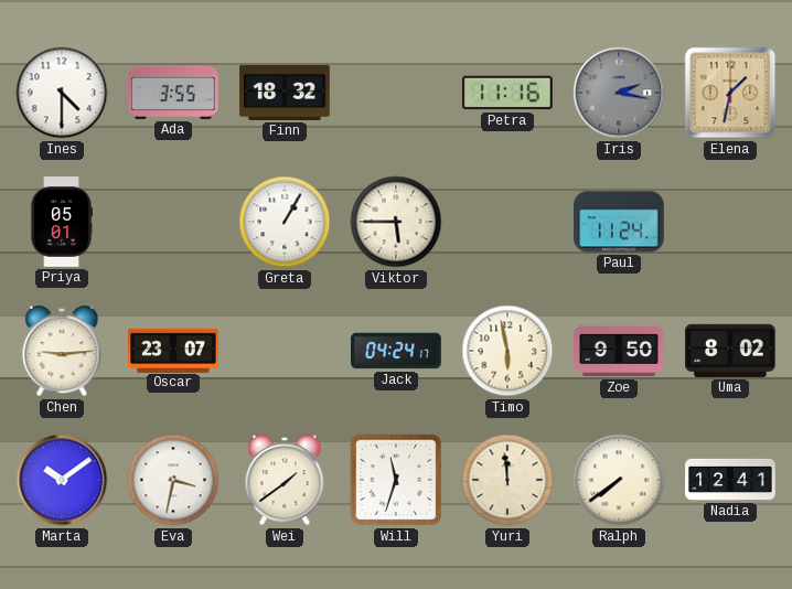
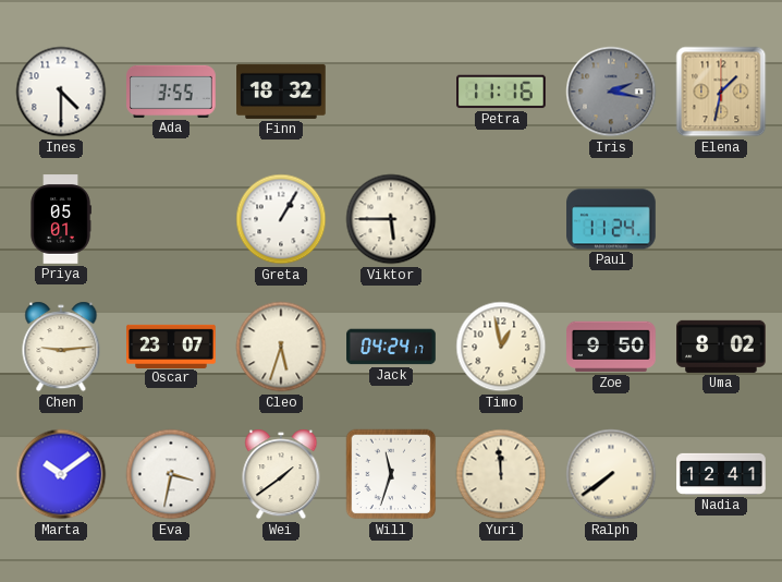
Cleo: none -> 5:33
Timo: 5:58 -> 12:58
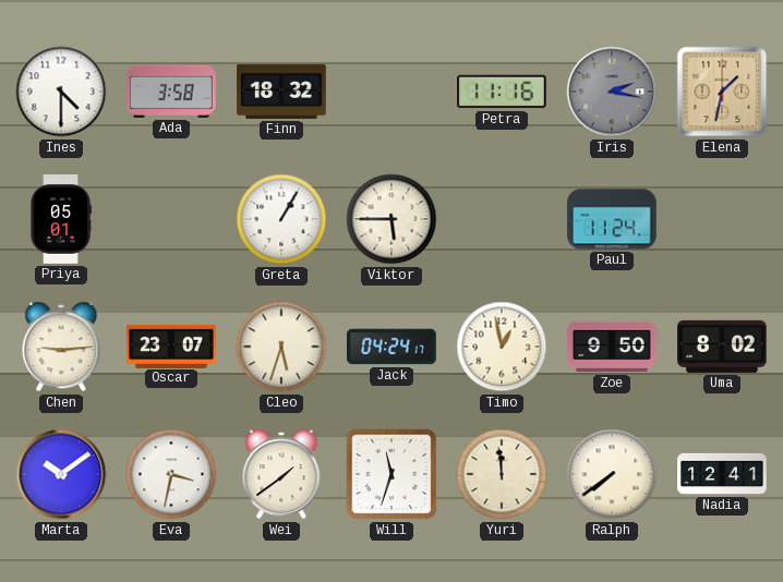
Ada: 3:55 -> 3:58
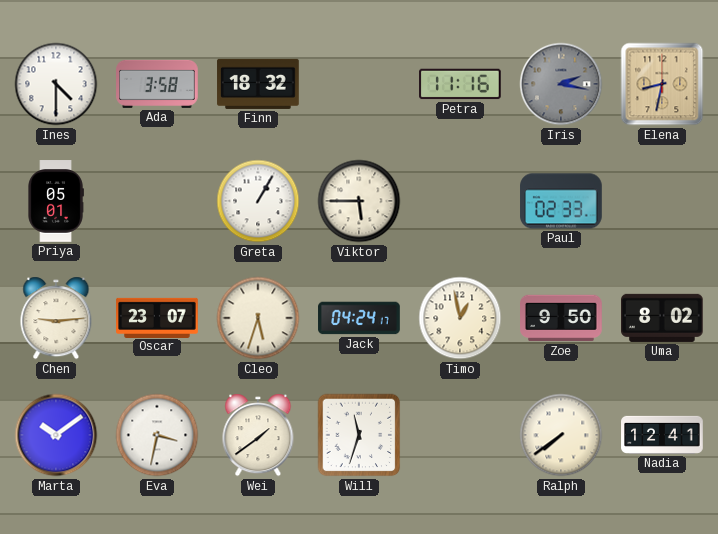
Elena: 1:32 -> 8:32
Paul: 11:24 -> 02:33
Yuri: 11:59 -> none
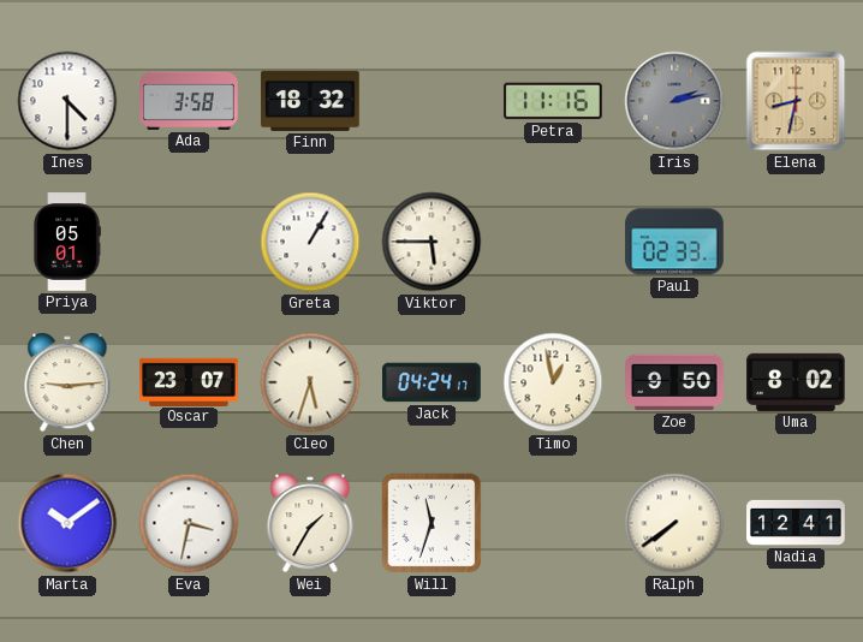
Iris: 2:17 -> 2:13
Wei: 1:39 -> 1:35
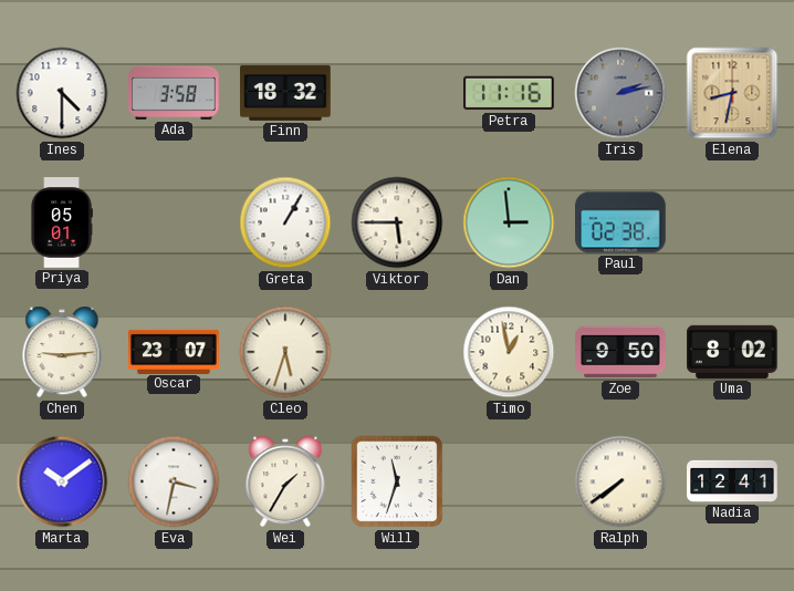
Dan: none -> 2:59
Paul: 02:33 -> 02:38
Jack: 04:24 -> none
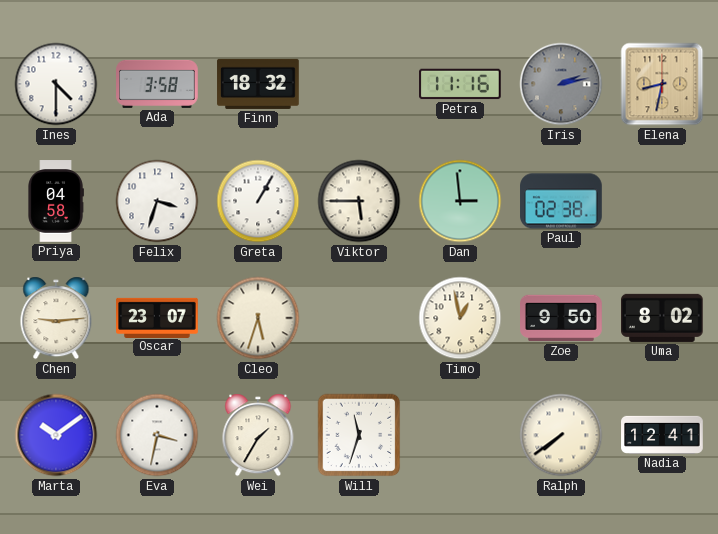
Priya: 05:01 -> 04:58
Felix: none -> 3:33
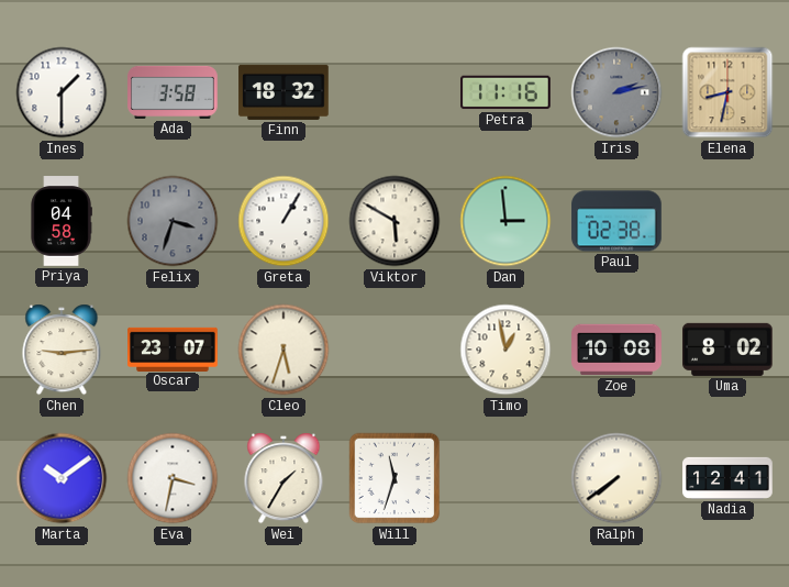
Ines: 4:30 -> 1:30
Felix dial: white -> grey
Viktor: 5:45 -> 5:50
Zoe: 9:50 -> 10:08
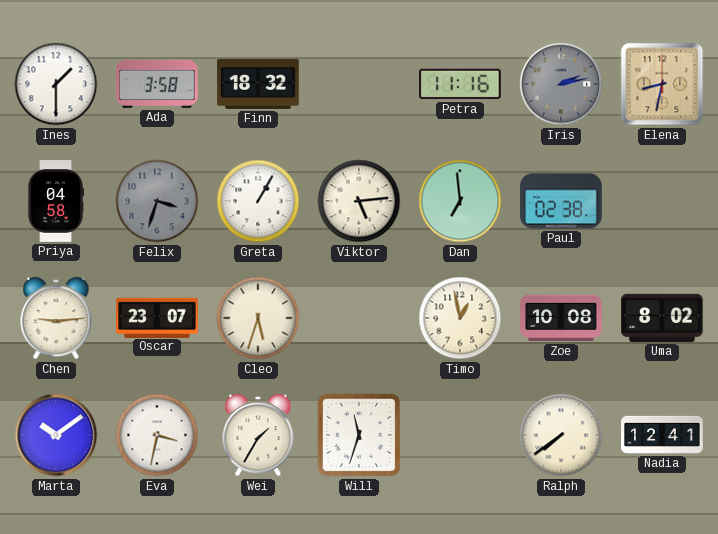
Viktor: 5:50 -> 5:14
Dan: 2:59 -> 6:59
